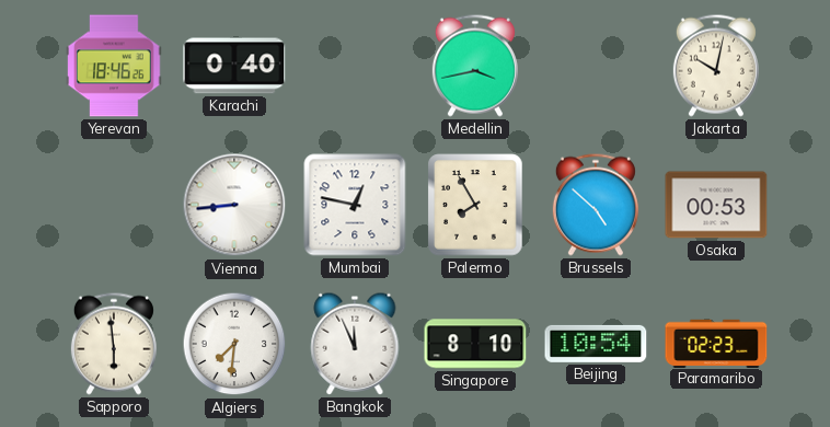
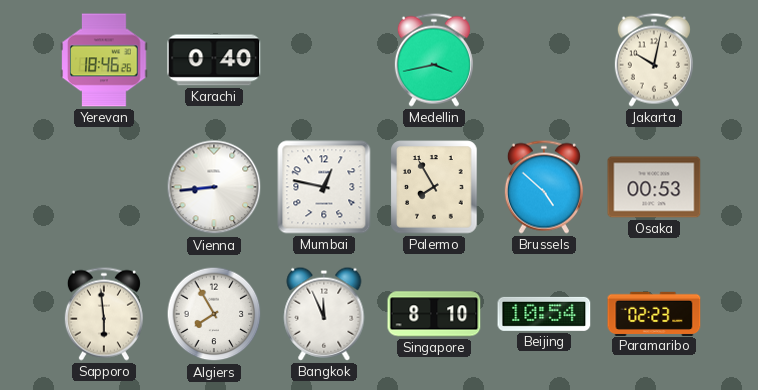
Algiers: 7:31 -> 7:55
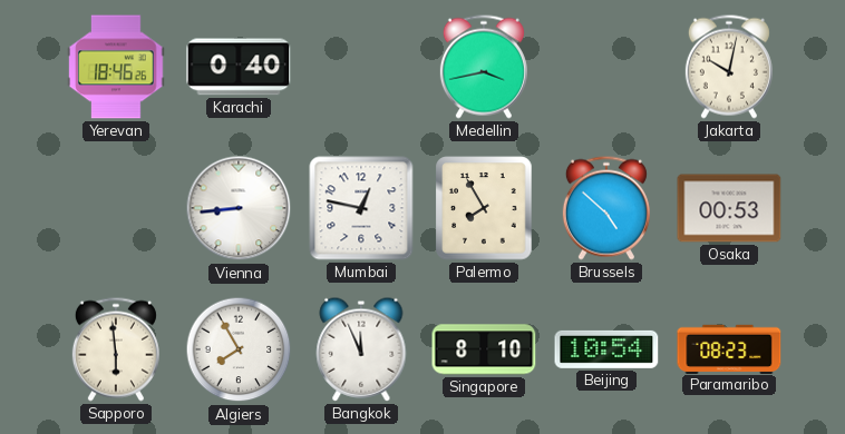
Paramaribo: 02:23 -> 08:23
